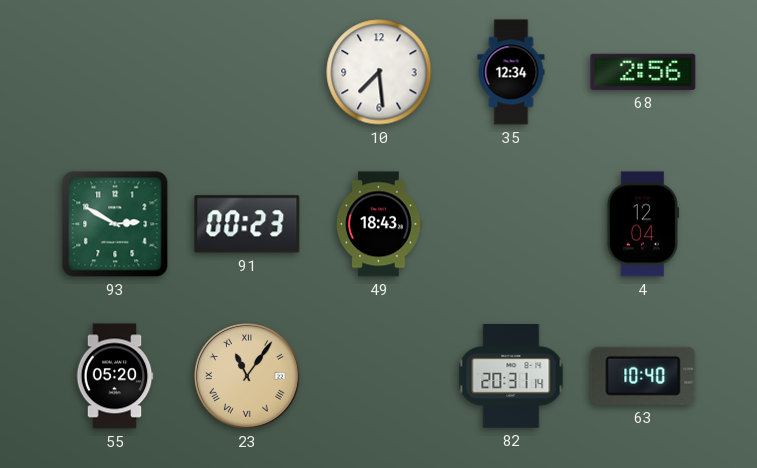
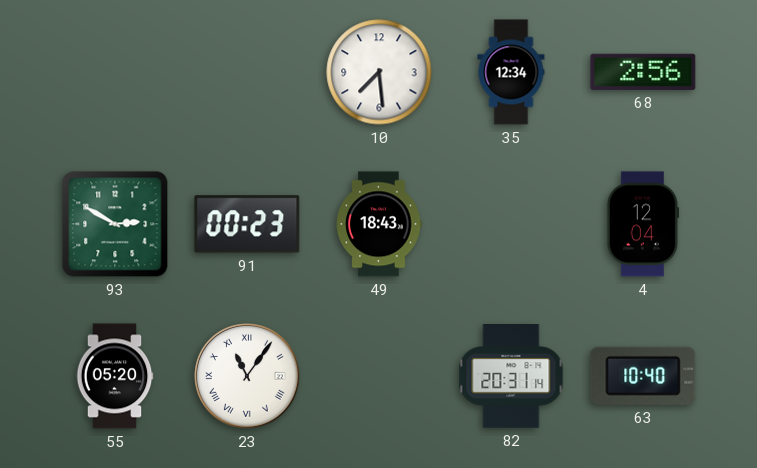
23 dial: champagne -> white
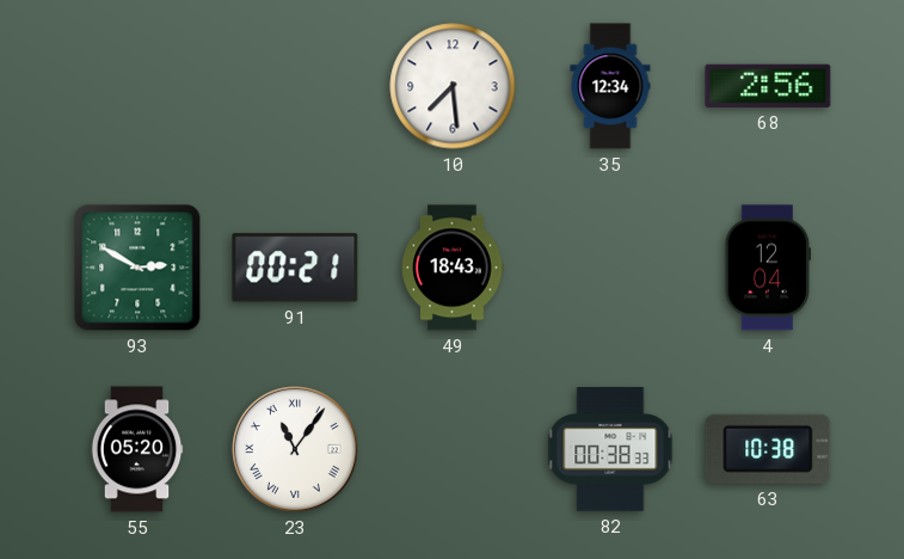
91: 00:23 -> 00:21
82: 20:31 -> 00:38
63: 10:40 -> 10:38
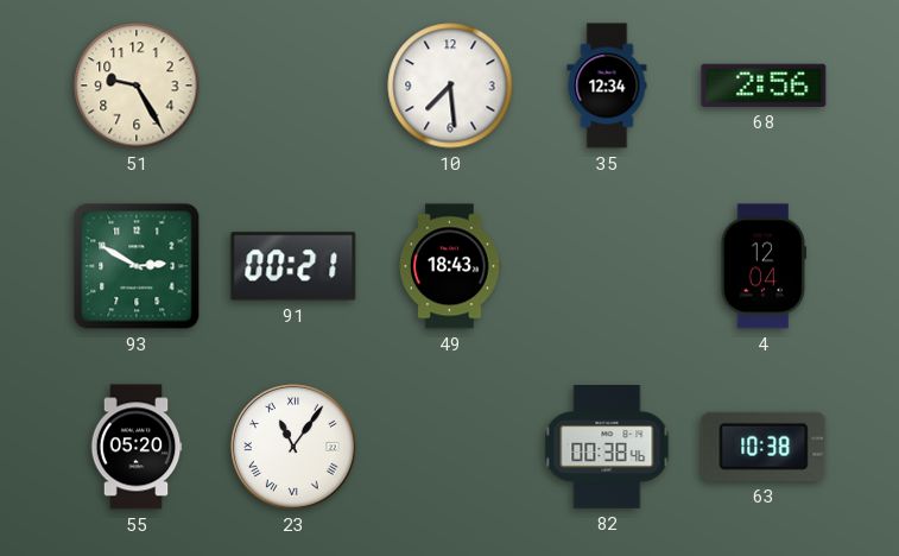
51: none -> 9:25
82: 00:38:33 -> 00:38:46
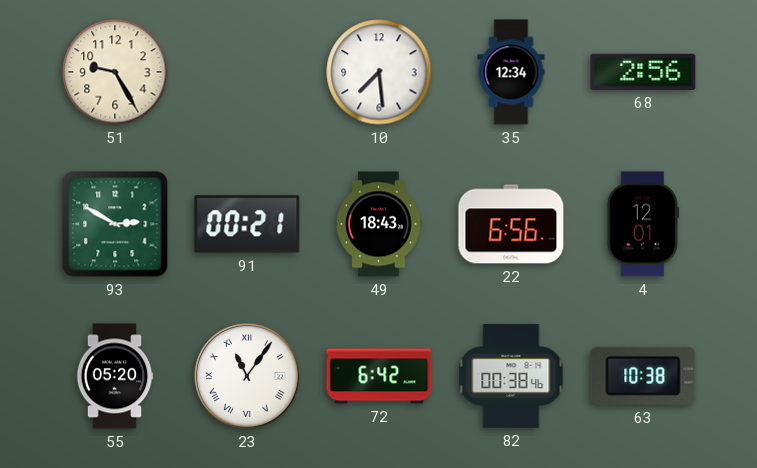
22: none -> 6:56
4: 12:04 -> 12:01
72: none -> 6:42
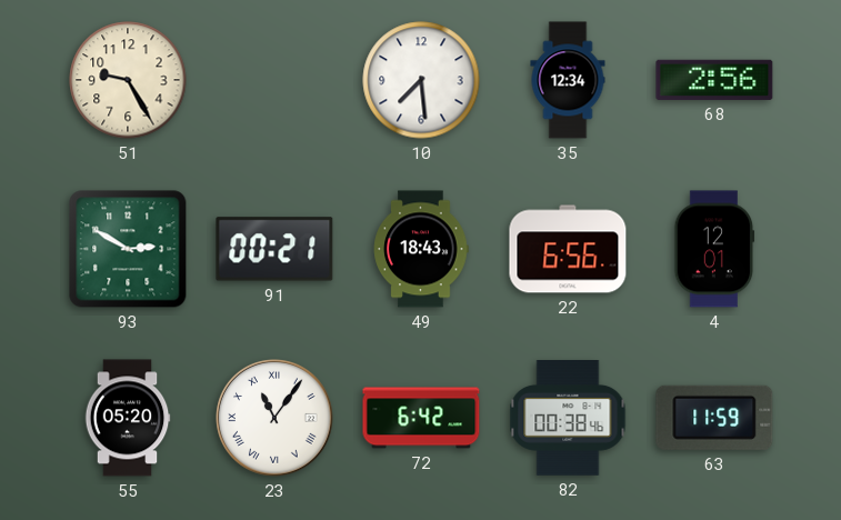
63: 10:38 -> 11:59
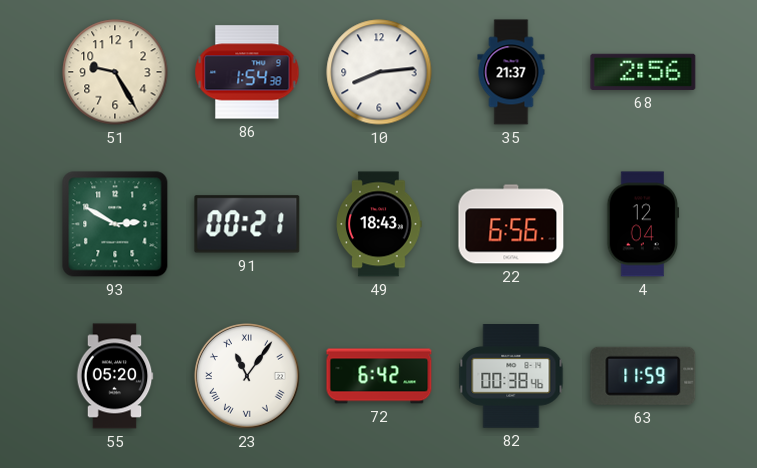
86: none -> 1:54
10: 7:29 -> 8:14
35: 12:34 -> 21:37
4: 12:01 -> 12:04
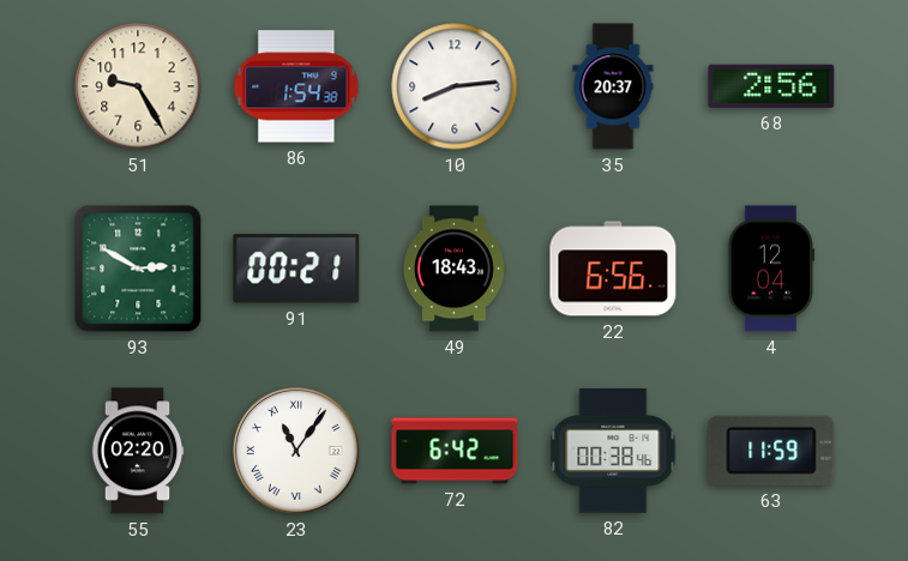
35: 21:37 -> 20:37
55: 05:20 -> 02:20
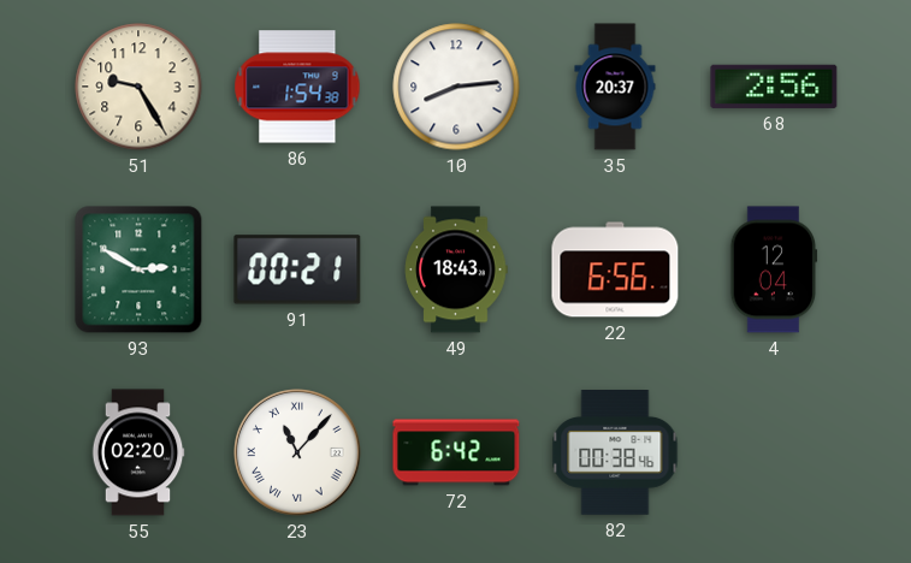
23: 11:06 -> 11:07
63: 11:59 -> none
